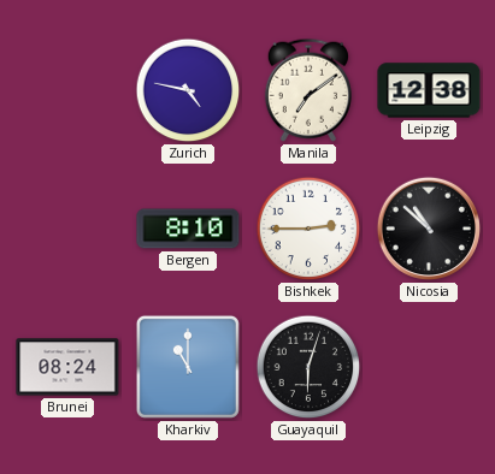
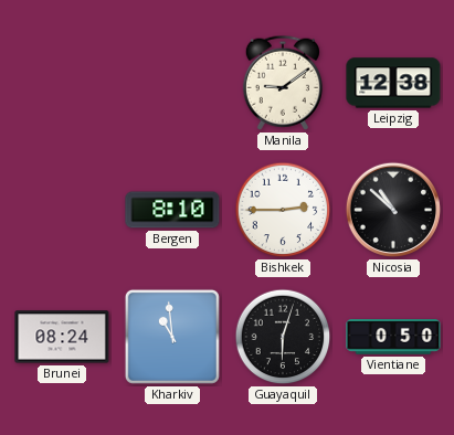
Zurich: 4:47 -> none
Manila: 7:09 -> 9:09
Kharkiv: 11:00 -> 10:59
Vientiane: none -> 0:50
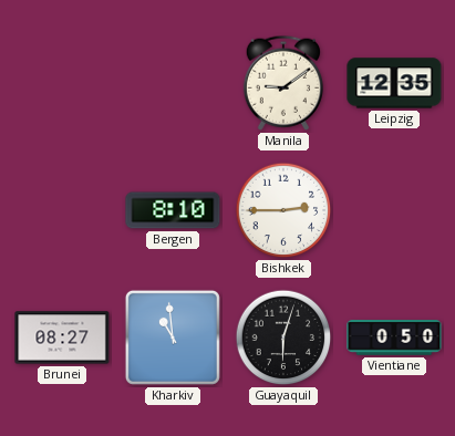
Leipzig: 12:38 -> 12:35
Nicosia: 10:52 -> none
Brunei: 08:24 -> 08:27
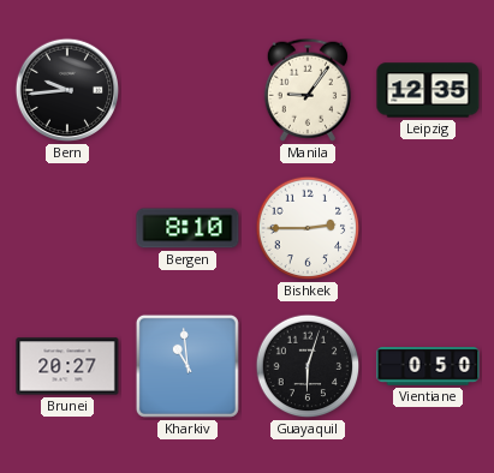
Bern: none -> 9:44
Manila: 9:09 -> 9:06
Brunei: 08:27 -> 20:27
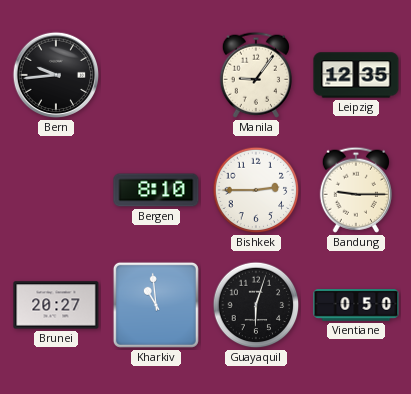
Bandung: none -> 9:15
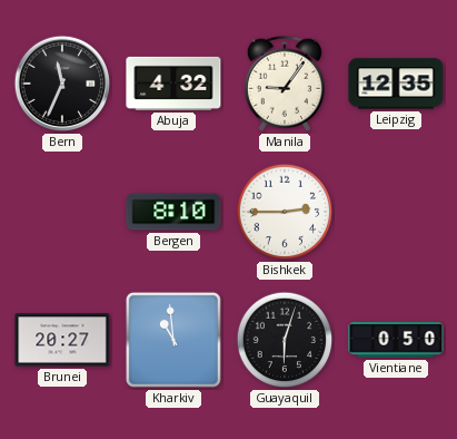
Bern: 9:44 -> 11:34
Abuja: none -> 4:32
Bandung: 9:15 -> none
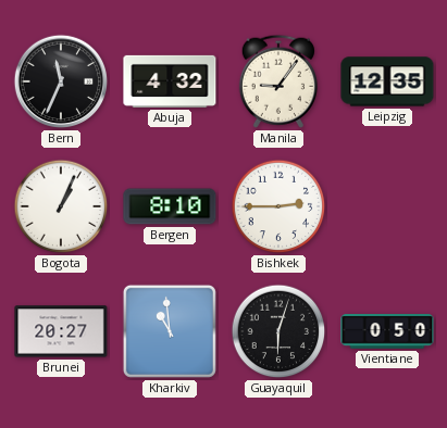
Bogota: none -> 1:04
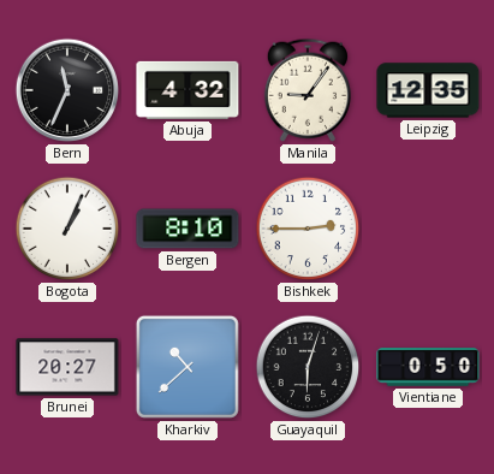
Kharkiv: 10:59 -> 10:38
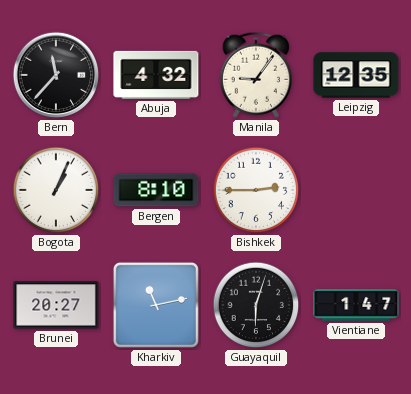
Bern: 11:34 -> 11:37
Kharkiv: 10:38 -> 11:13
Vientiane: 0:50 -> 1:47
